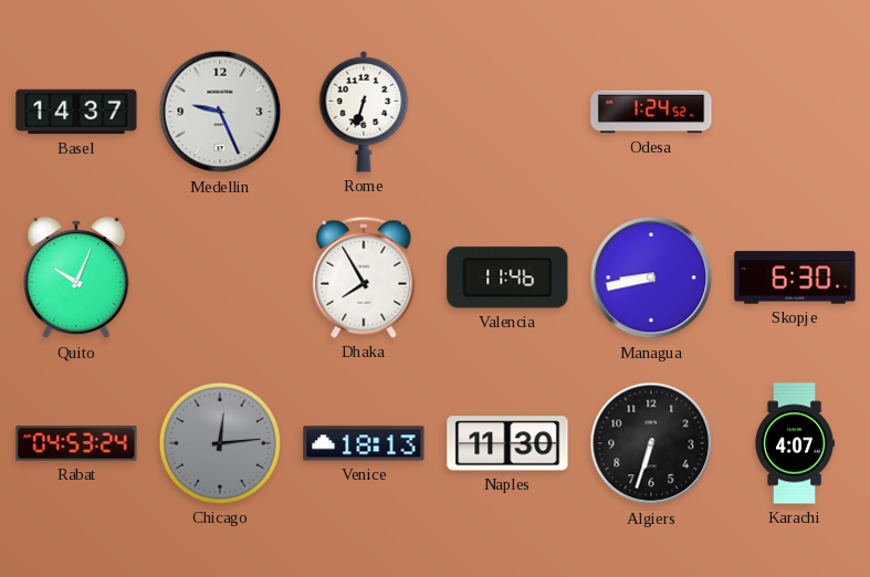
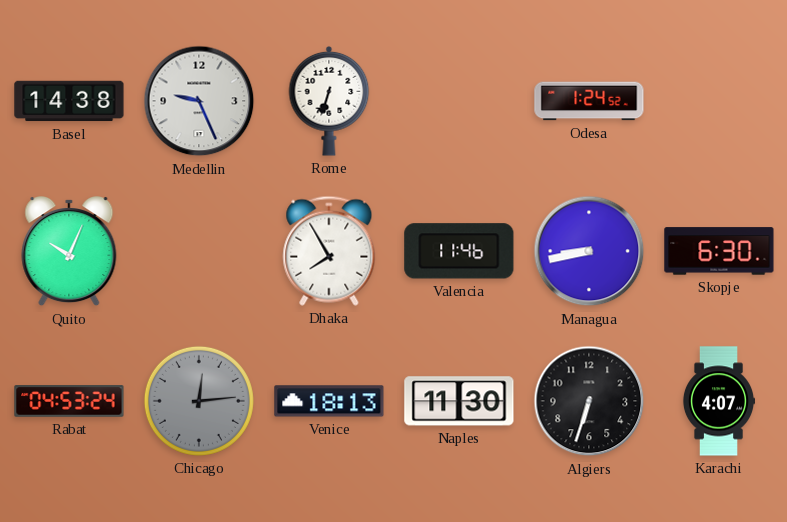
Basel: 14:37 -> 14:38
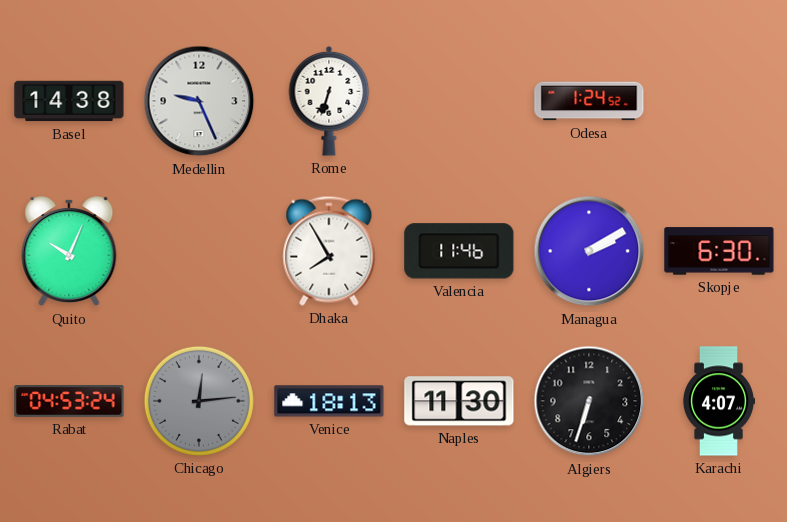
Managua: 8:43 -> 2:10
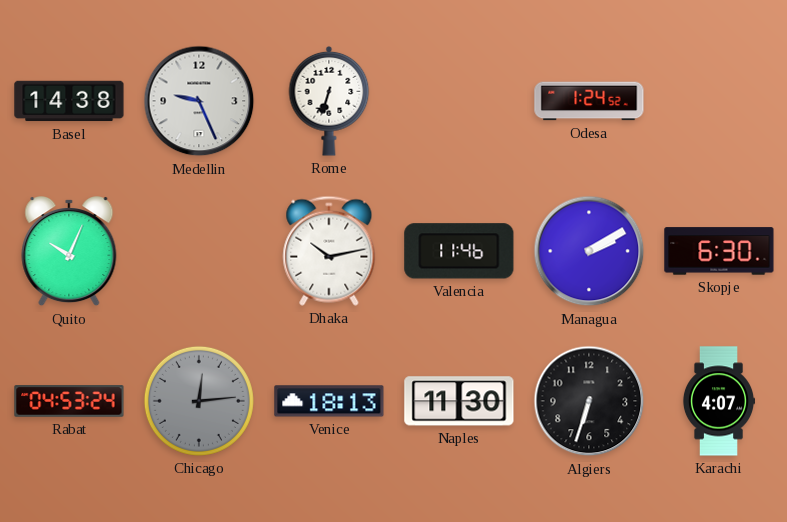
Dhaka: 7:55 -> 10:13
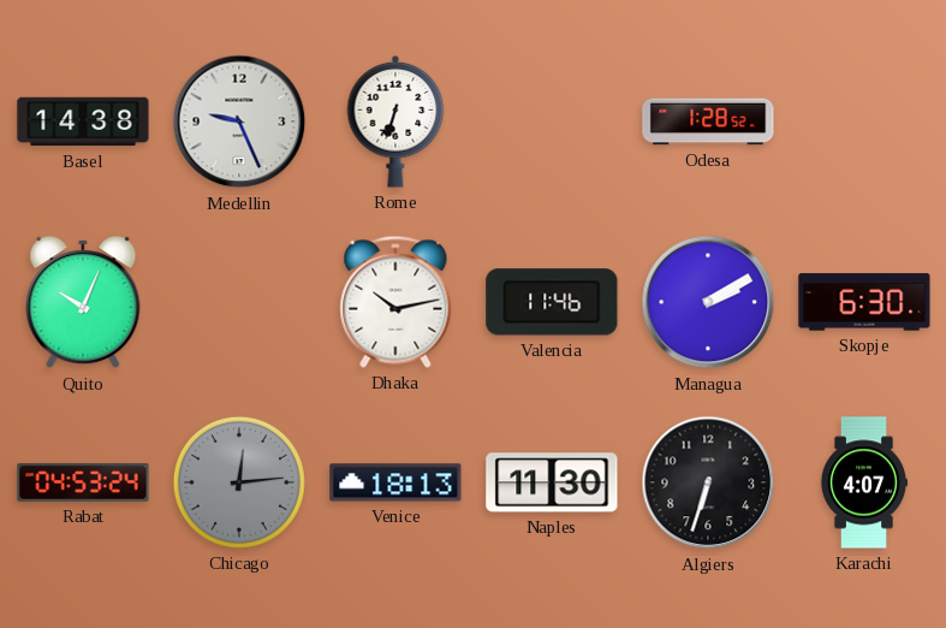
Odesa: 1:24 -> 1:28
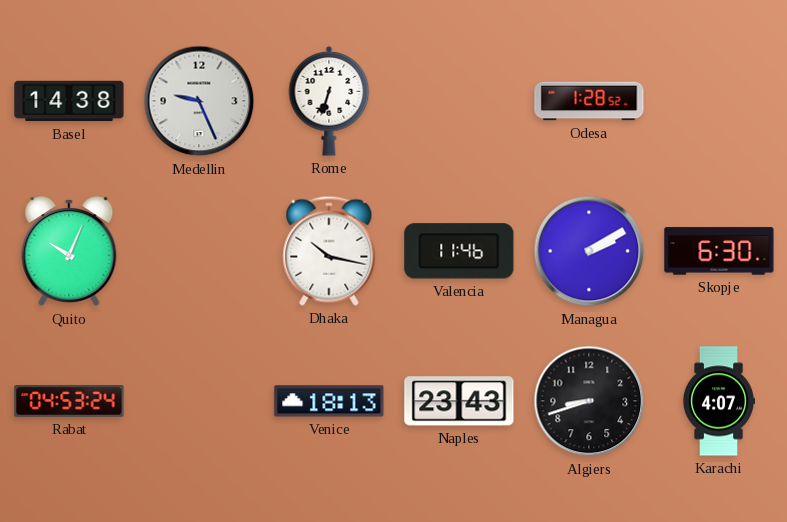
Dhaka: 10:13 -> 10:17
Chicago: 12:14 -> none
Naples: 11:30 -> 23:43
Algiers: 6:33 -> 8:42
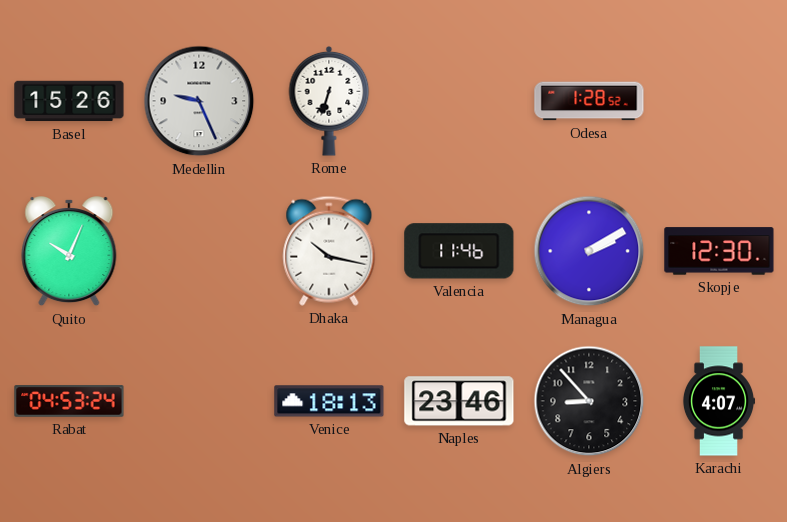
Basel: 14:38 -> 15:26
Skopje: 6:30 -> 12:30
Naples: 23:43 -> 23:46
Algiers: 8:42 -> 8:53
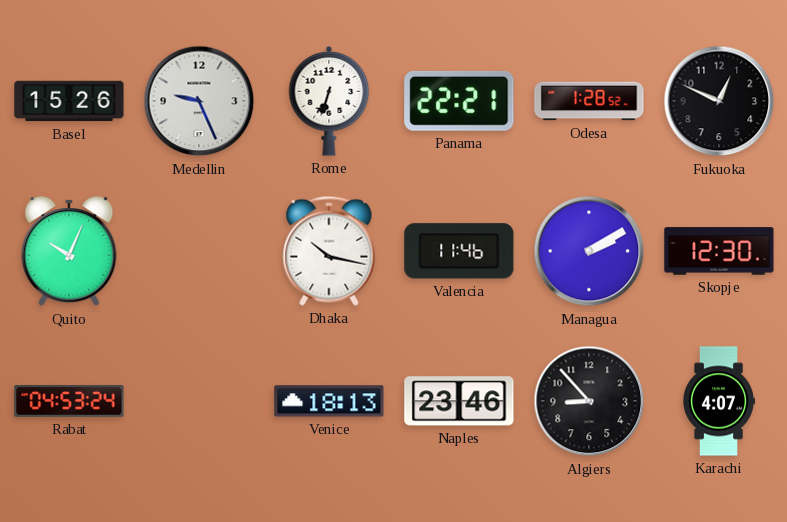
Panama: none -> 22:21
Fukuoka: none -> 12:49
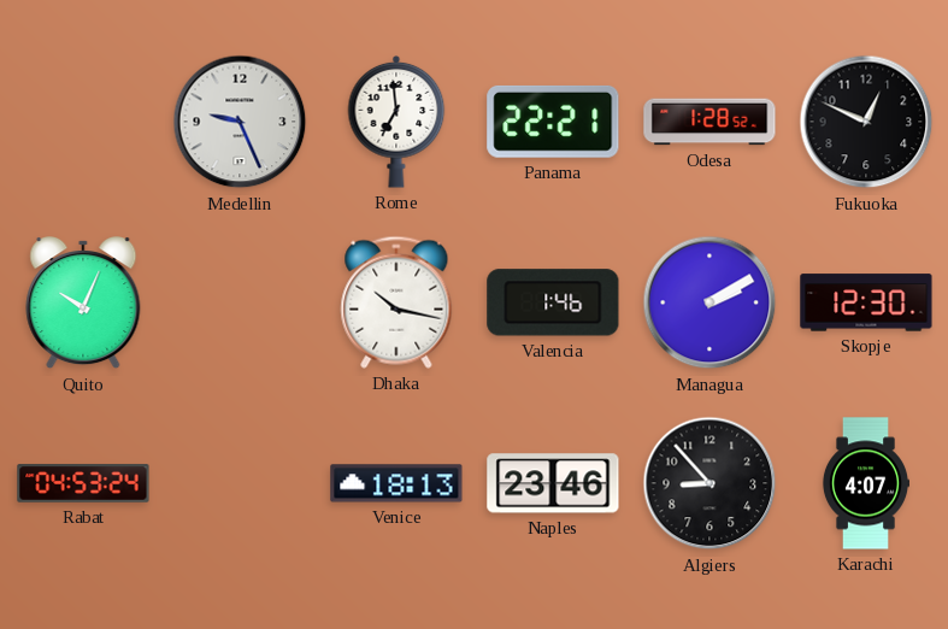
Basel: 15:26 -> none
Rome: 6:33 -> 6:59
Valencia: 11:46 -> 1:46
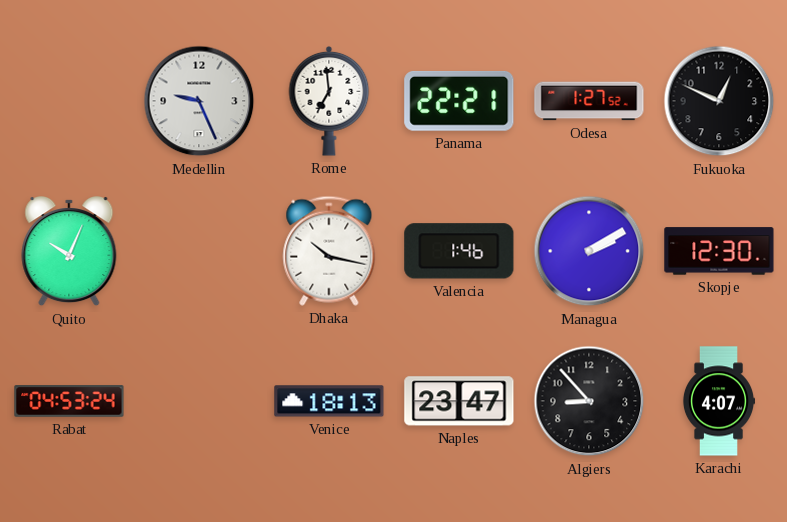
Odesa: 1:28 -> 1:27
Naples: 23:46 -> 23:47
